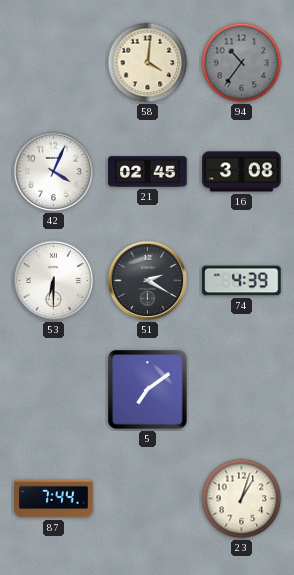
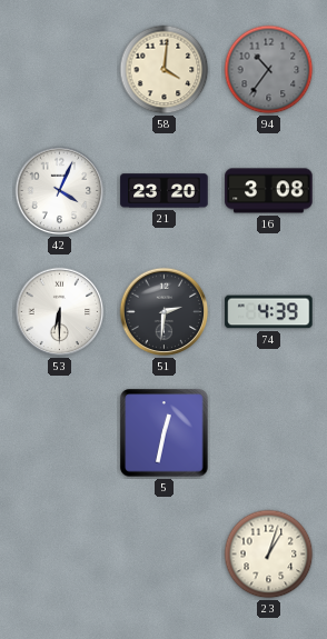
21: 02:45 -> 23:20
51: 2:20 -> 2:31
5: 7:09 -> 12:32
87: 7:44 -> none
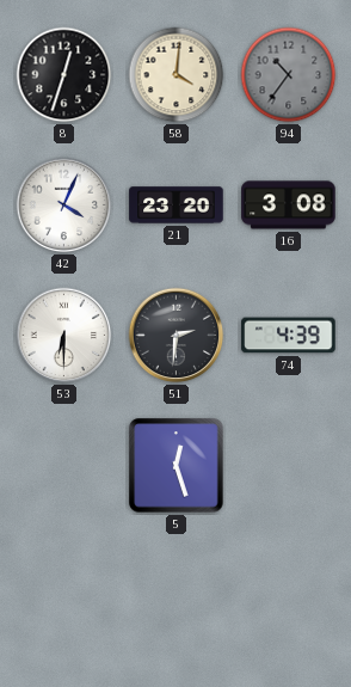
8: none -> 12:33
5: 12:32 -> 12:27
23: 1:03 -> none
